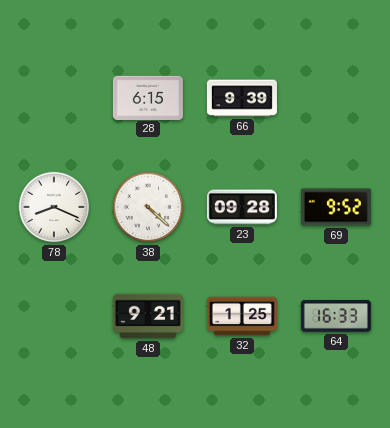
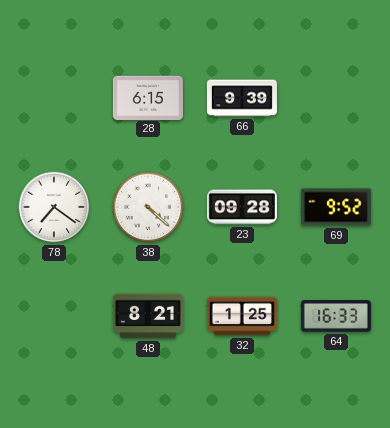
78: 8:19 -> 7:21
48: 9:21 -> 8:21
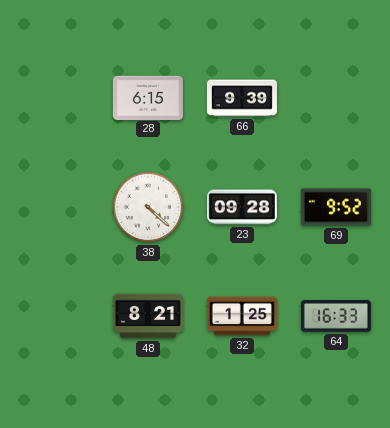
78: 7:21 -> none
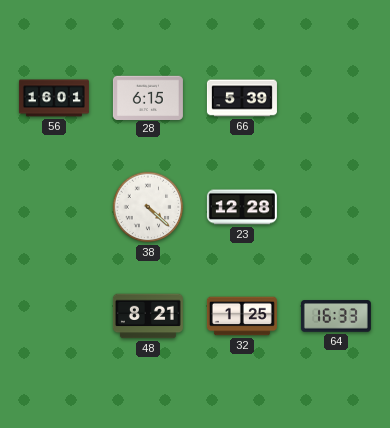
56: none -> 16:01
66: 9:39 -> 5:39
23: 09:28 -> 12:28
69: 9:52 -> none
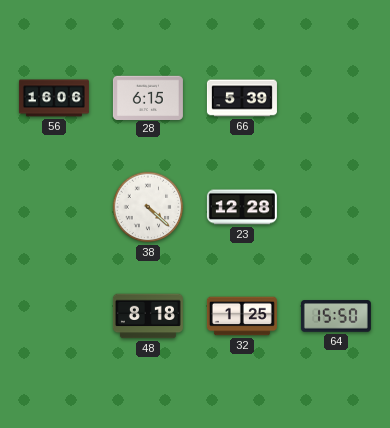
56: 16:01 -> 16:06
48: 8:21 -> 8:18
64: 16:33 -> 15:50
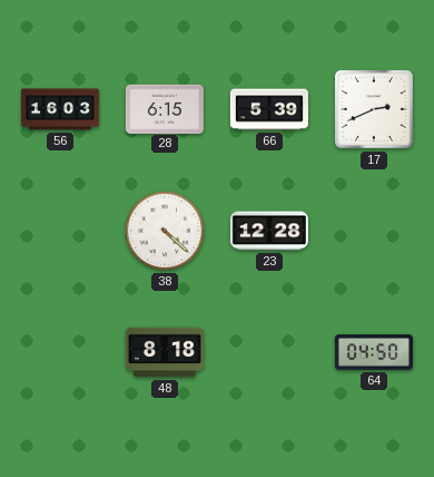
56: 16:06 -> 16:03
17: none -> 2:41
32: 1:25 -> none
64: 15:50 -> 04:50
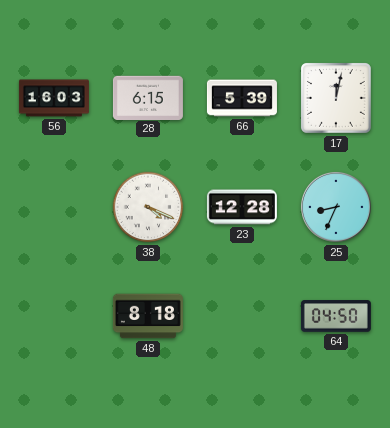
17: 2:41 -> 12:02
38: 4:22 -> 4:19
25: none -> 8:34
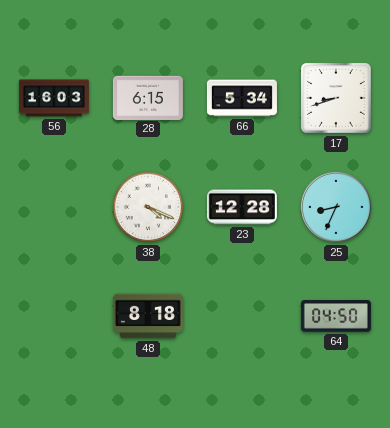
66: 5:39 -> 5:34
17: 12:02 -> 8:42
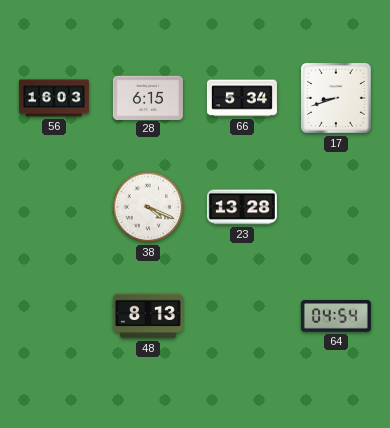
23: 12:28 -> 13:28
25: 8:34 -> none
48: 8:18 -> 8:13
64: 04:50 -> 04:54
